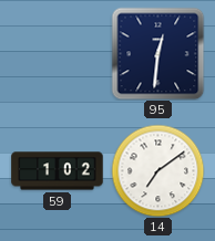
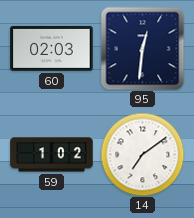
60: none -> 02:03
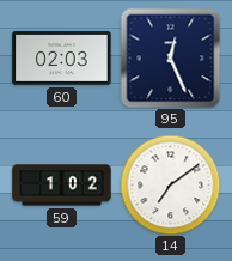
95: 12:31 -> 12:26
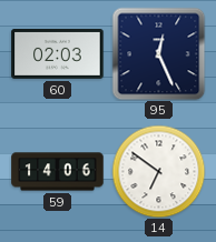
59: 1:02 -> 14:06
14: 7:09 -> 6:51
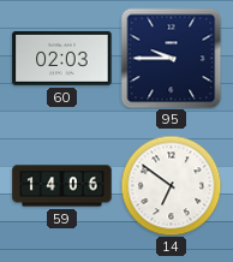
95: 12:26 -> 9:45
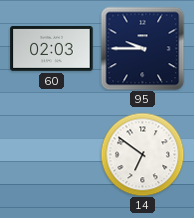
59: 14:06 -> none
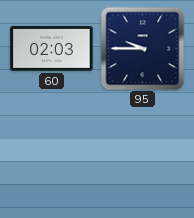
14: 6:51 -> none
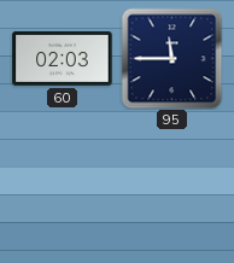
95: 9:45 -> 11:45
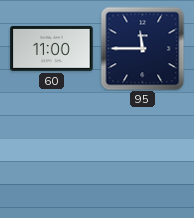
60: 02:03 -> 11:00
